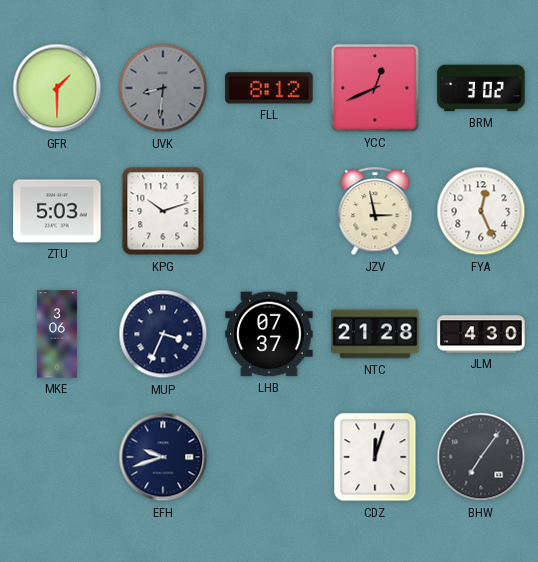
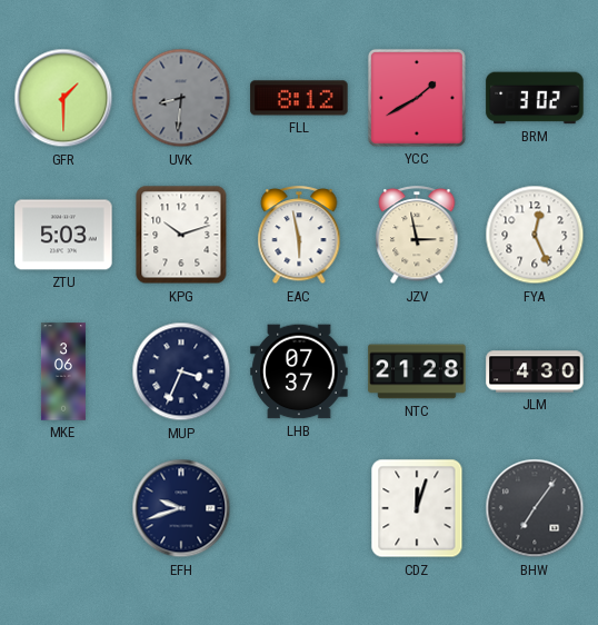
YCC: 12:41 -> 1:40
EAC: none -> 5:58
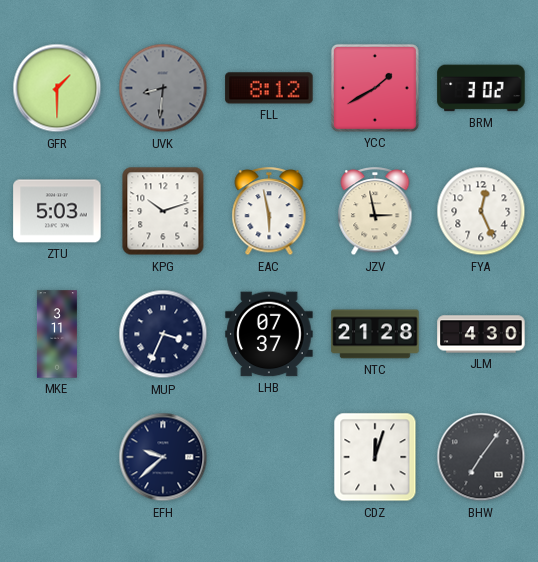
MKE: 3:06 -> 3:11
EFH: 9:42 -> 9:38
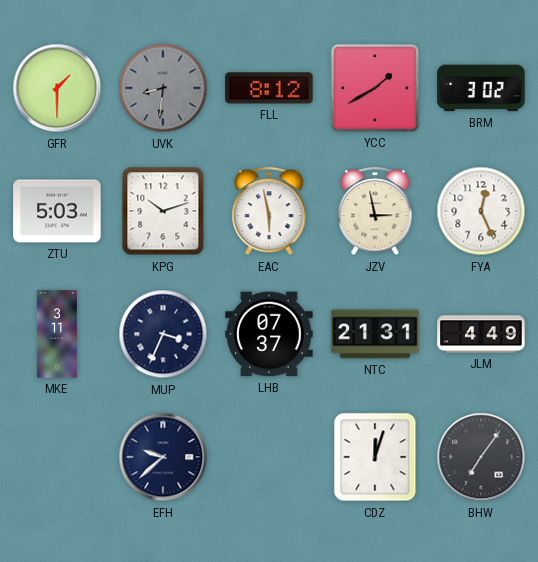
NTC: 21:28 -> 21:31
JLM: 4:30 -> 4:49
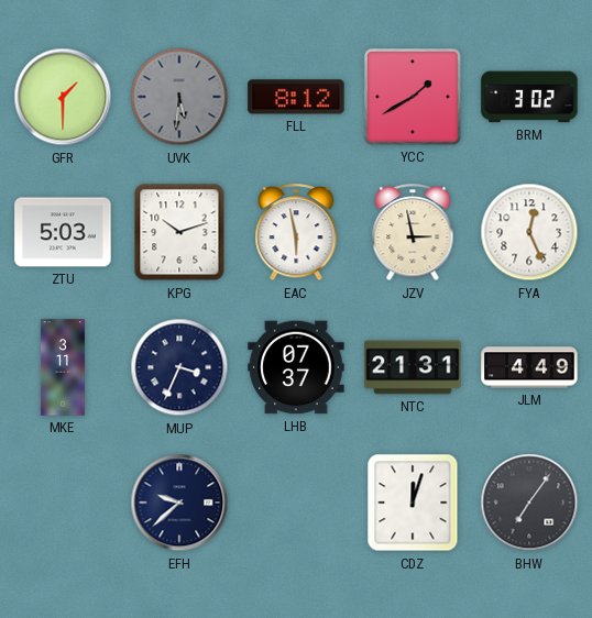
UVK: 8:31 -> 5:31
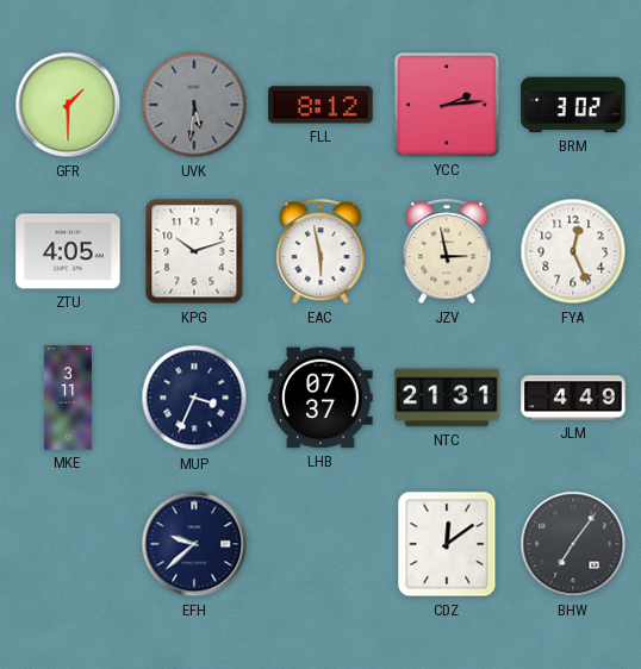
YCC: 1:40 -> 2:14
ZTU: 5:03 -> 4:05
CDZ: 12:03 -> 12:09
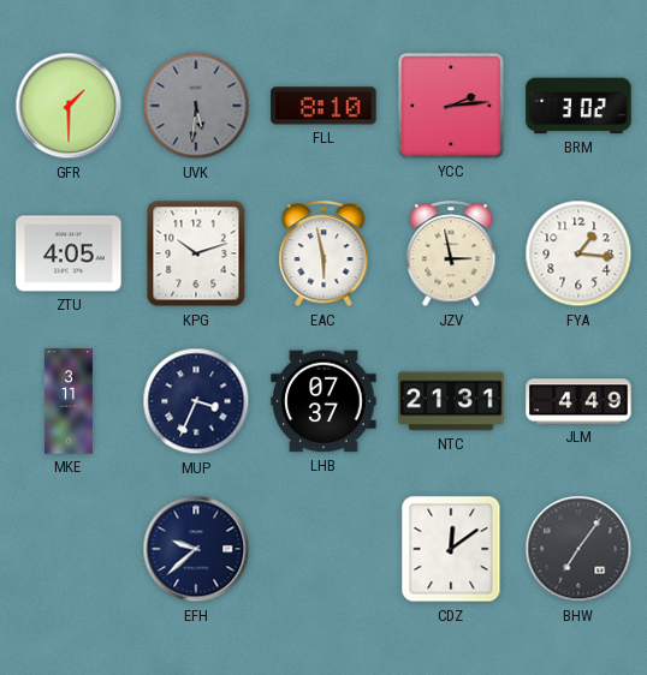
FLL: 8:12 -> 8:10
FYA: 12:26 -> 1:16
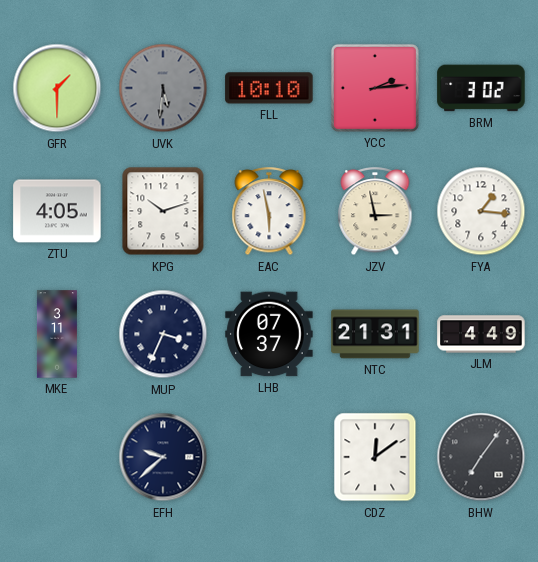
FLL: 8:10 -> 10:10
